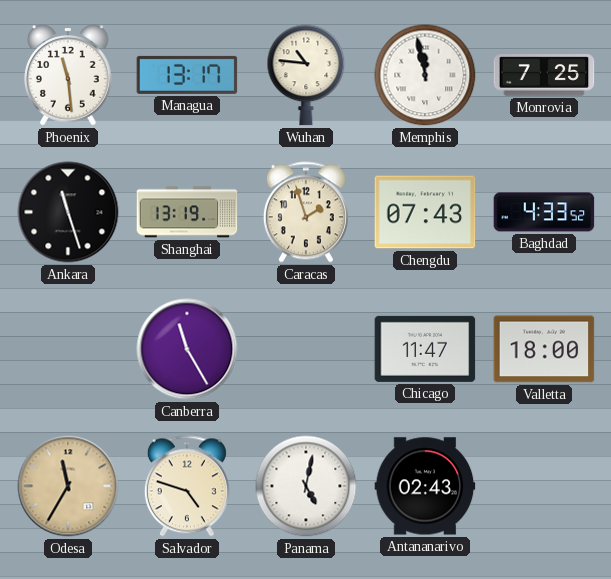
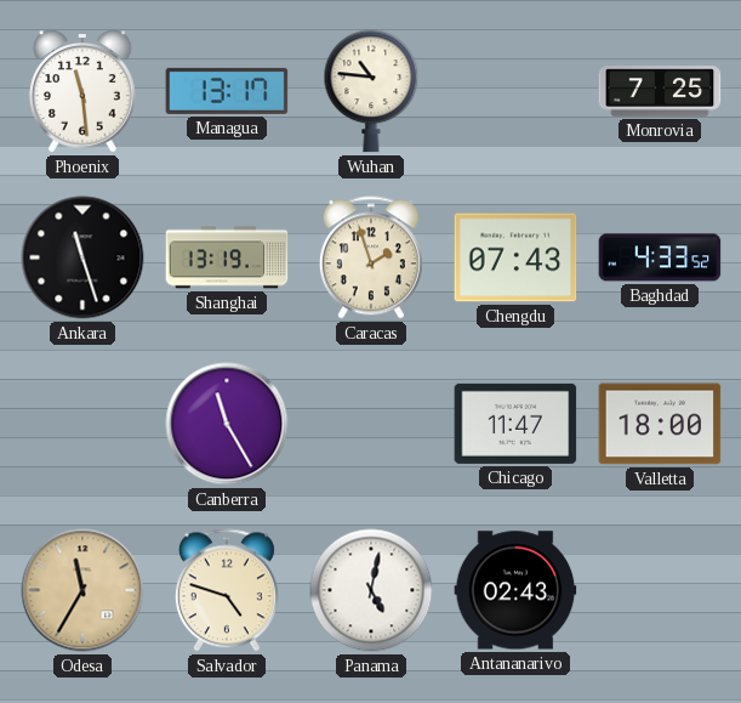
Memphis: 11:58 -> none
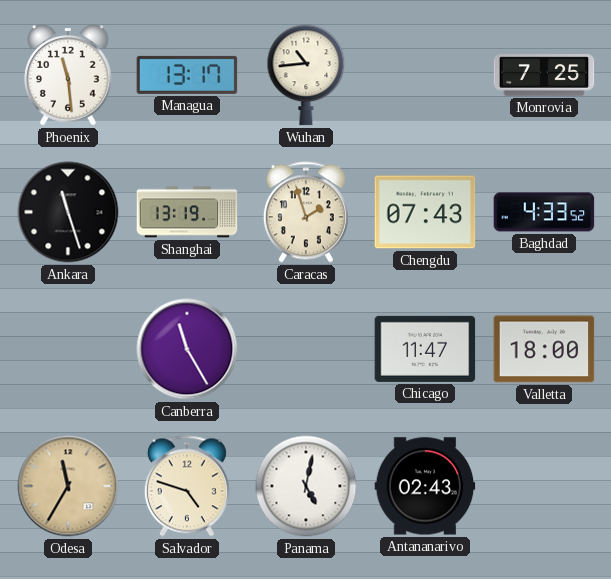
Wuhan: 10:46 -> 10:44
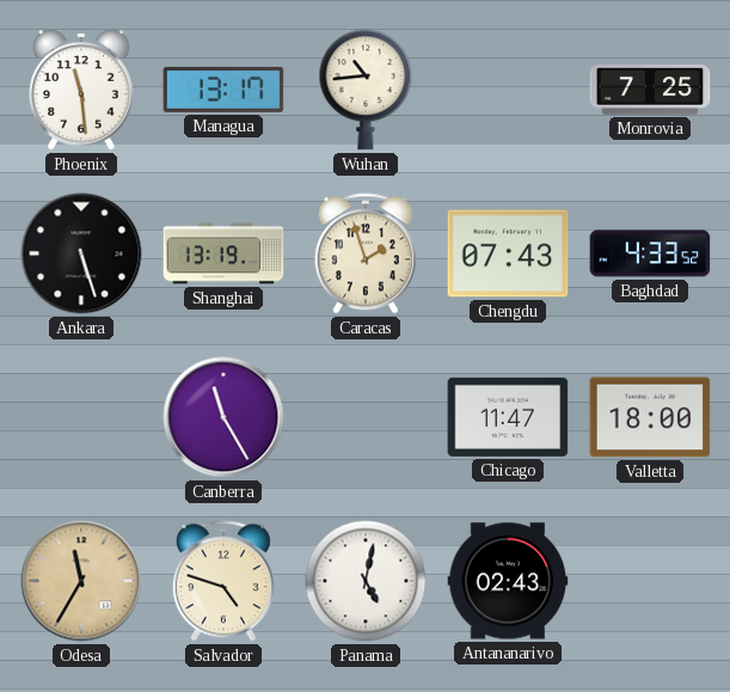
Ankara: 11:27 -> 5:27
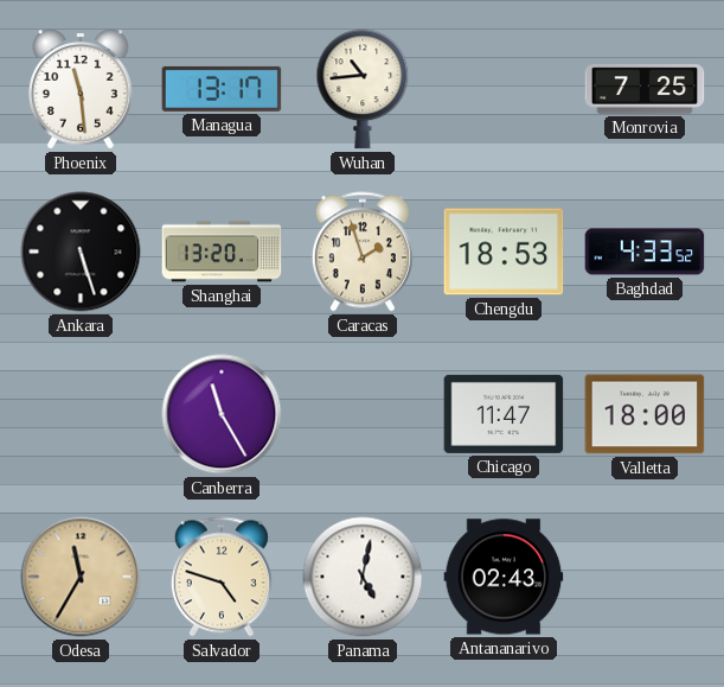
Shanghai: 13:19 -> 13:20
Chengdu: 07:43 -> 18:53
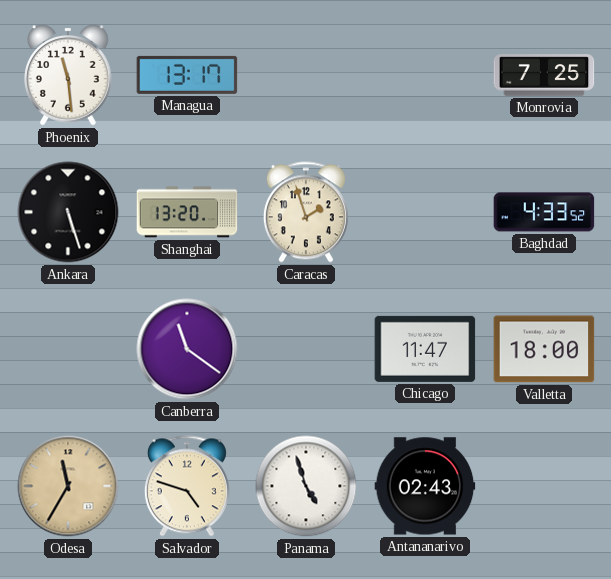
Wuhan: 10:44 -> none
Chengdu: 18:53 -> none
Canberra: 11:25 -> 11:21
Panama: 5:02 -> 4:57
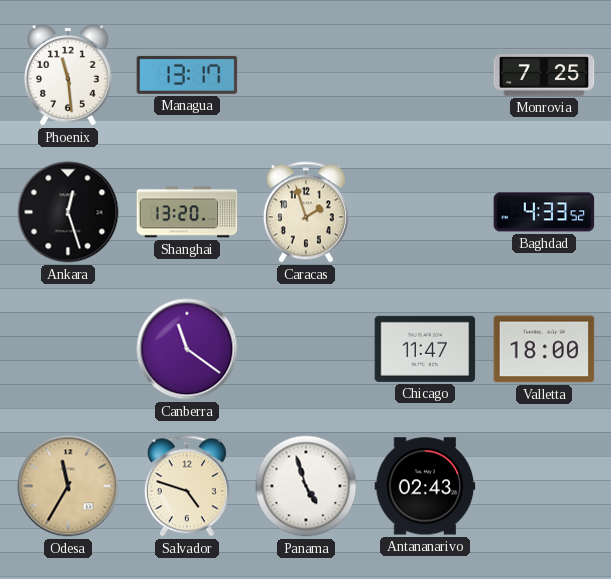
Ankara: 5:27 -> 12:27
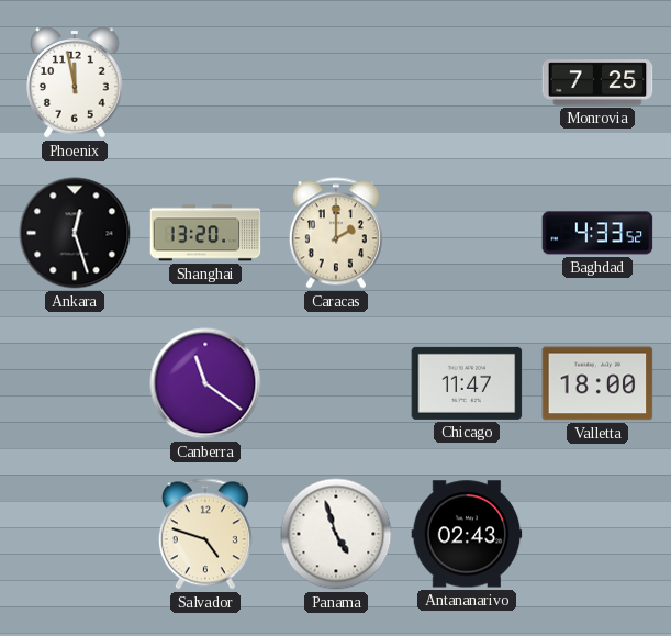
Phoenix: 11:29 -> 11:58
Managua: 13:17 -> none
Caracas: 1:57 -> 2:00
Odesa: 11:35 -> none
